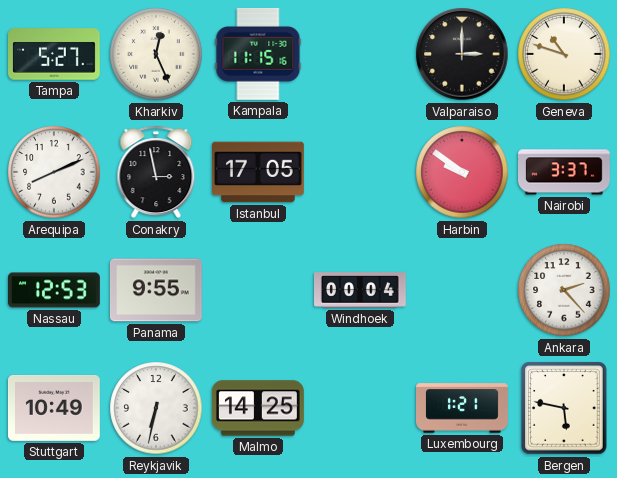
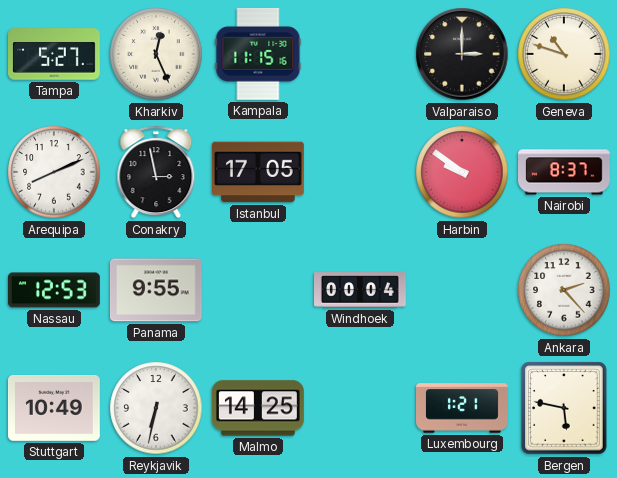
Nairobi: 3:37 -> 8:37
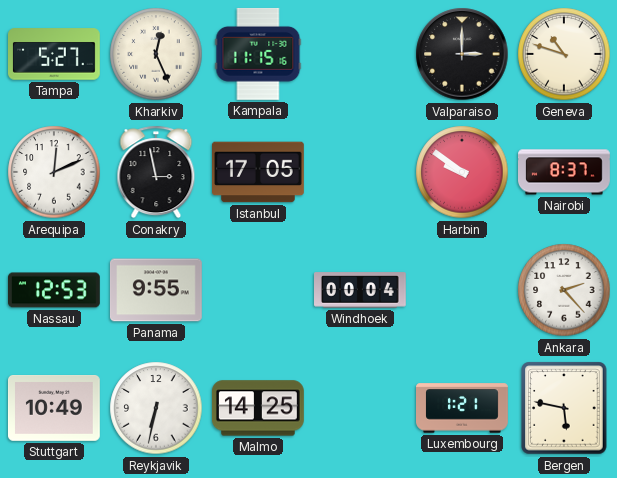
Arequipa: 8:11 -> 12:11
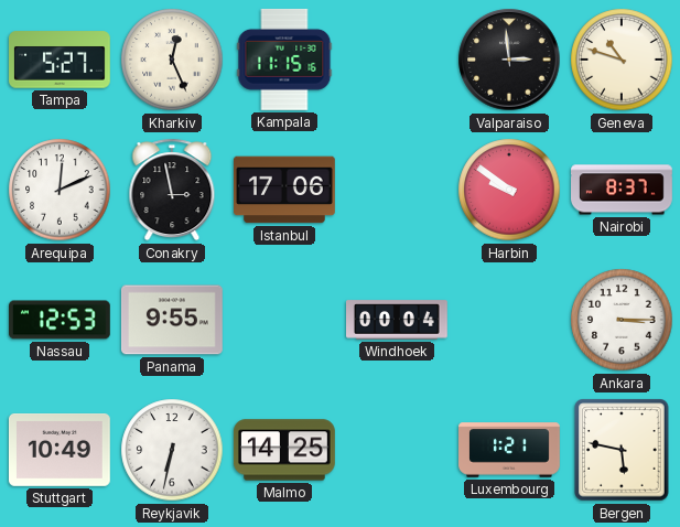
Valparaiso: 3:00 -> 2:59
Istanbul: 17:05 -> 17:06
Ankara: 2:23 -> 3:15
